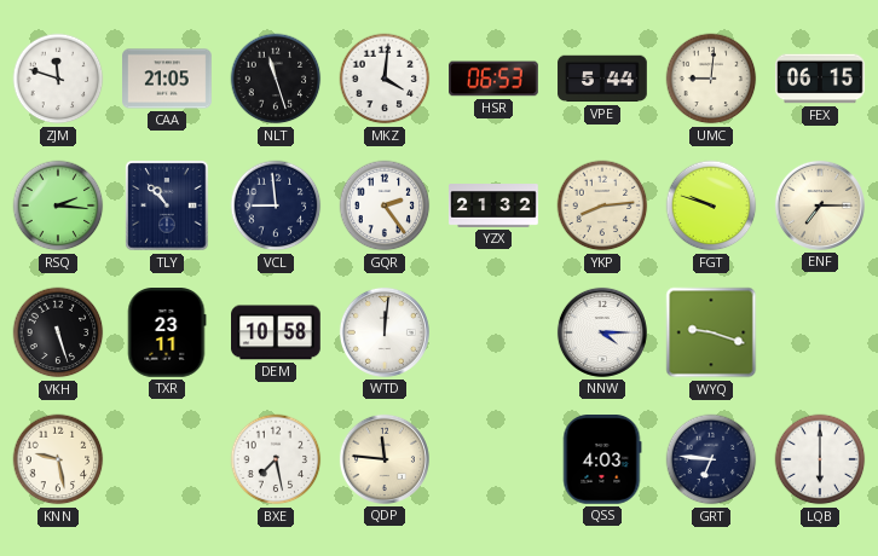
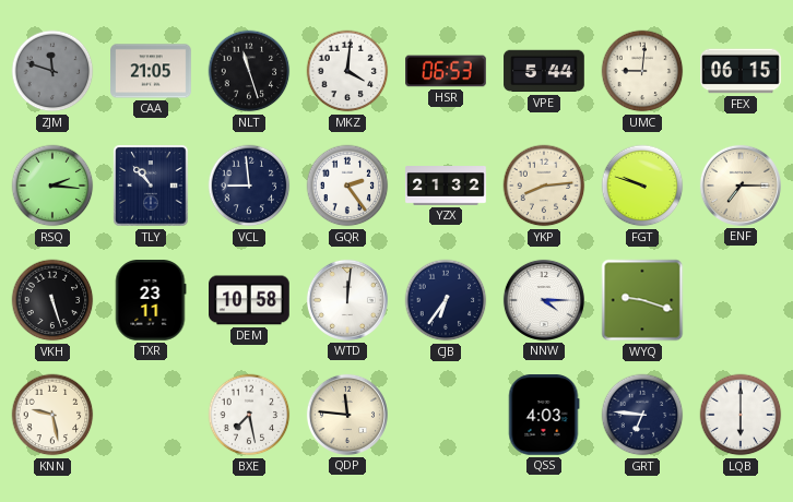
ZJM dial: white -> grey
CJB: none -> 6:36
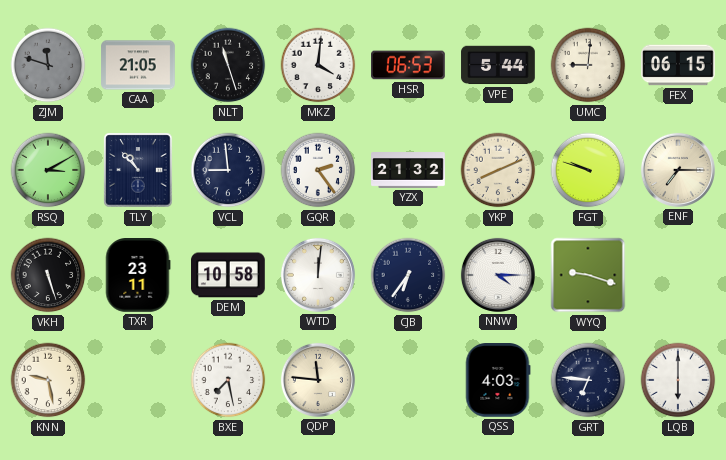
RSQ: 2:16 -> 3:10
YKP: 8:14 -> 8:11
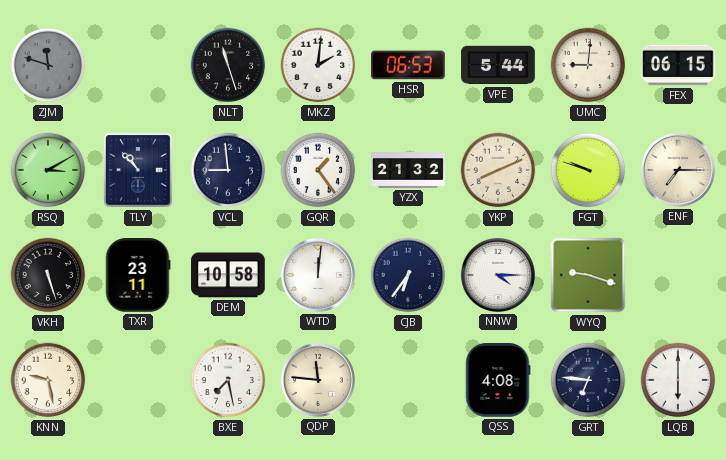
CAA: 21:05 -> none
MKZ: 4:01 -> 2:01
GQR: 2:24 -> 1:24
QSS: 4:03 -> 4:08
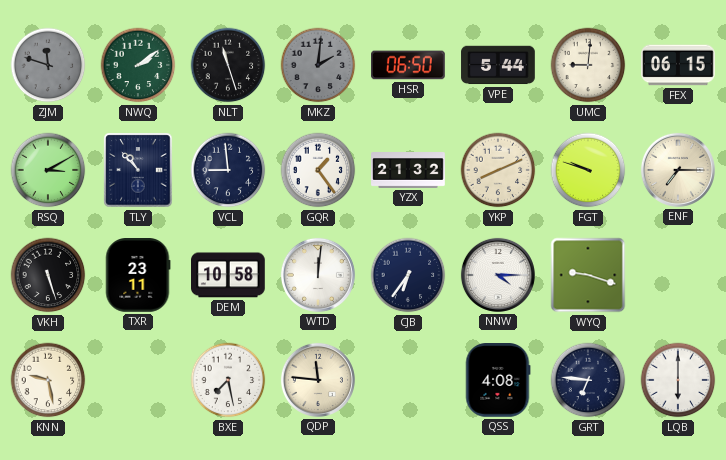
NWQ: none -> 2:09
MKZ dial: white -> grey
HSR: 06:53 -> 06:50
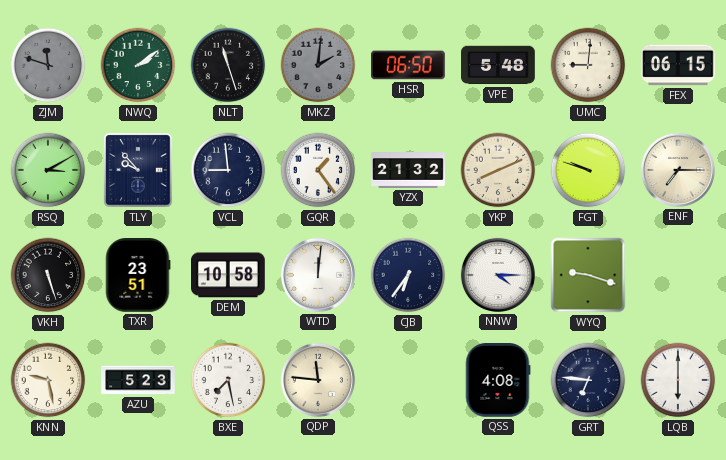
VPE: 5:44 -> 5:48
TLY: 10:53 -> 9:53
TXR: 23:11 -> 23:51
AZU: none -> 5:23
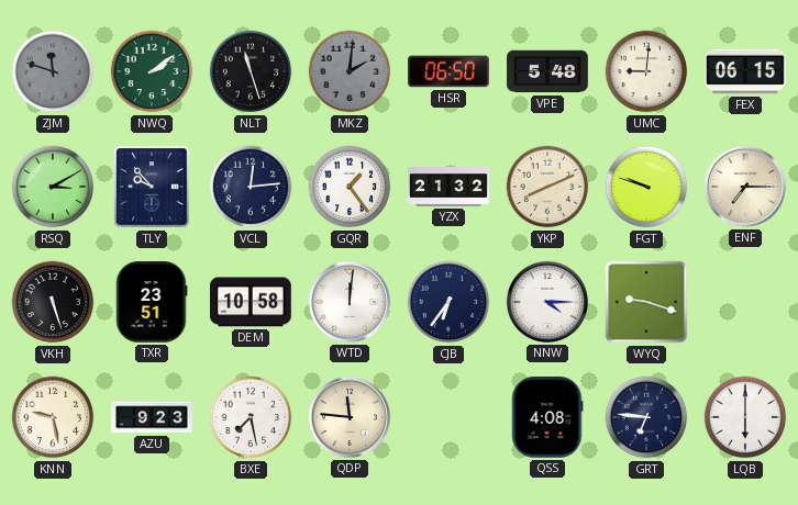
VCL: 8:59 -> 12:14
AZU: 5:23 -> 9:23
